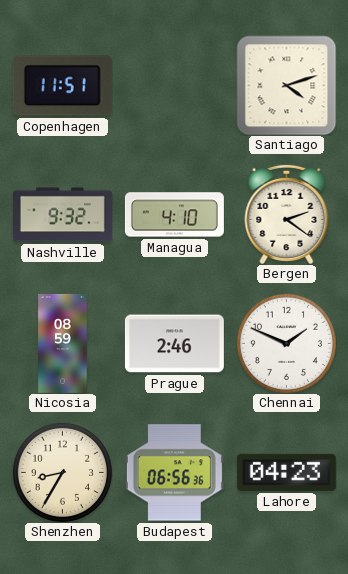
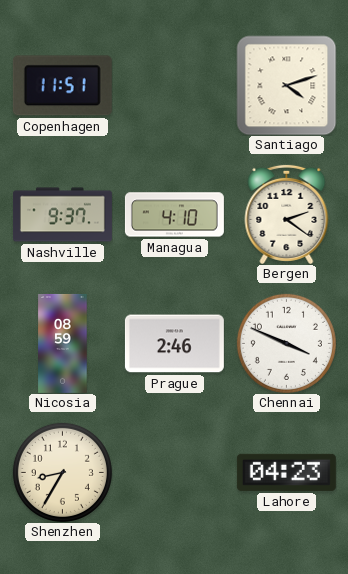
Nashville: 9:32 -> 9:37
Chennai: 1:49 -> 3:49
Budapest: 06:56 -> none
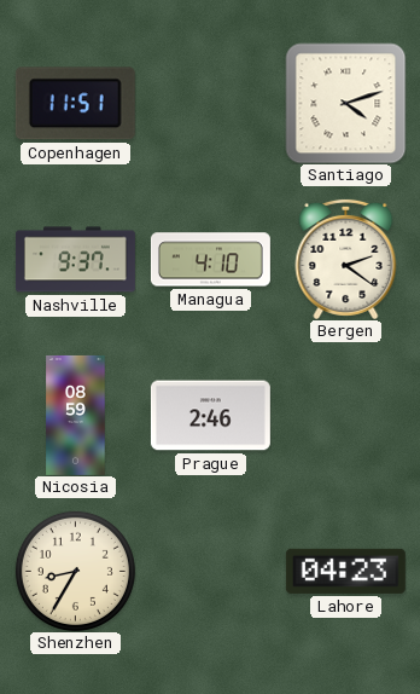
Chennai: 3:49 -> none
